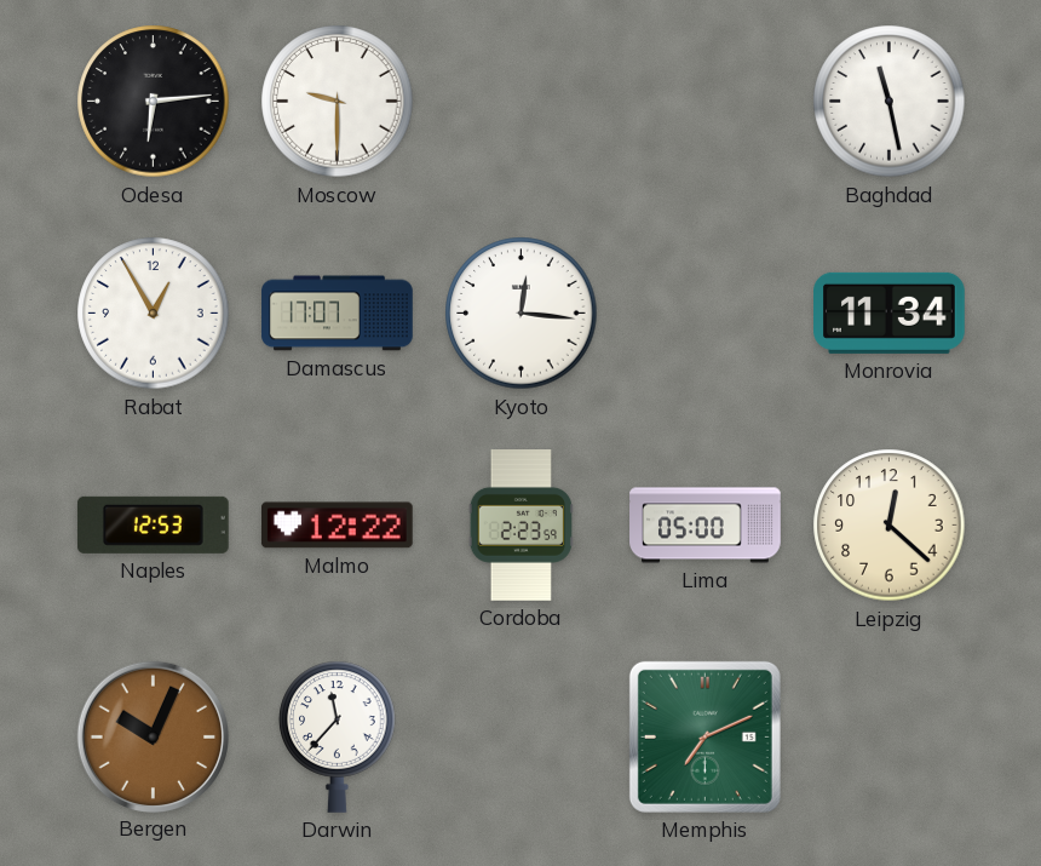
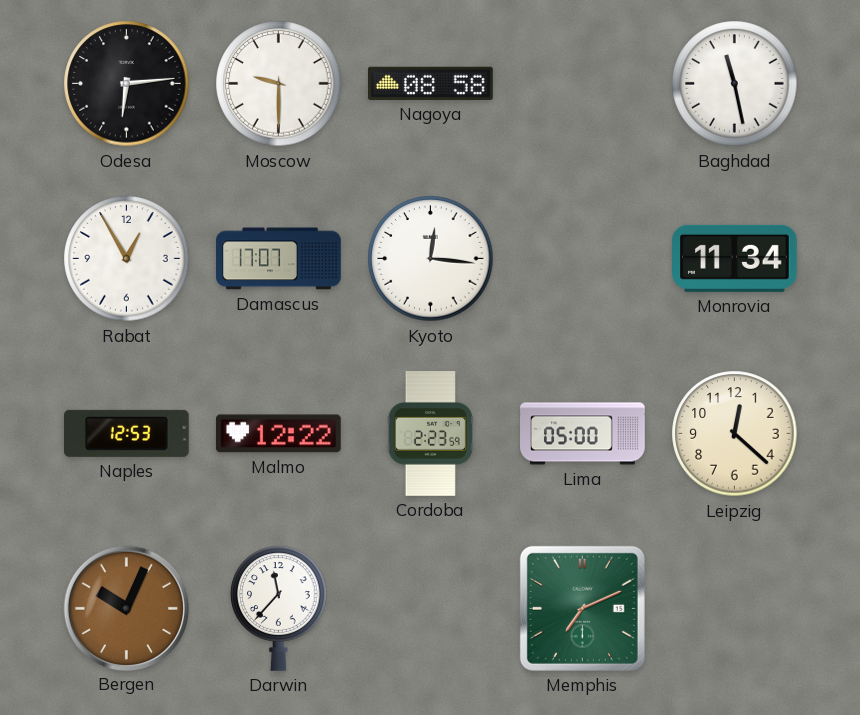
Nagoya: none -> 08:58
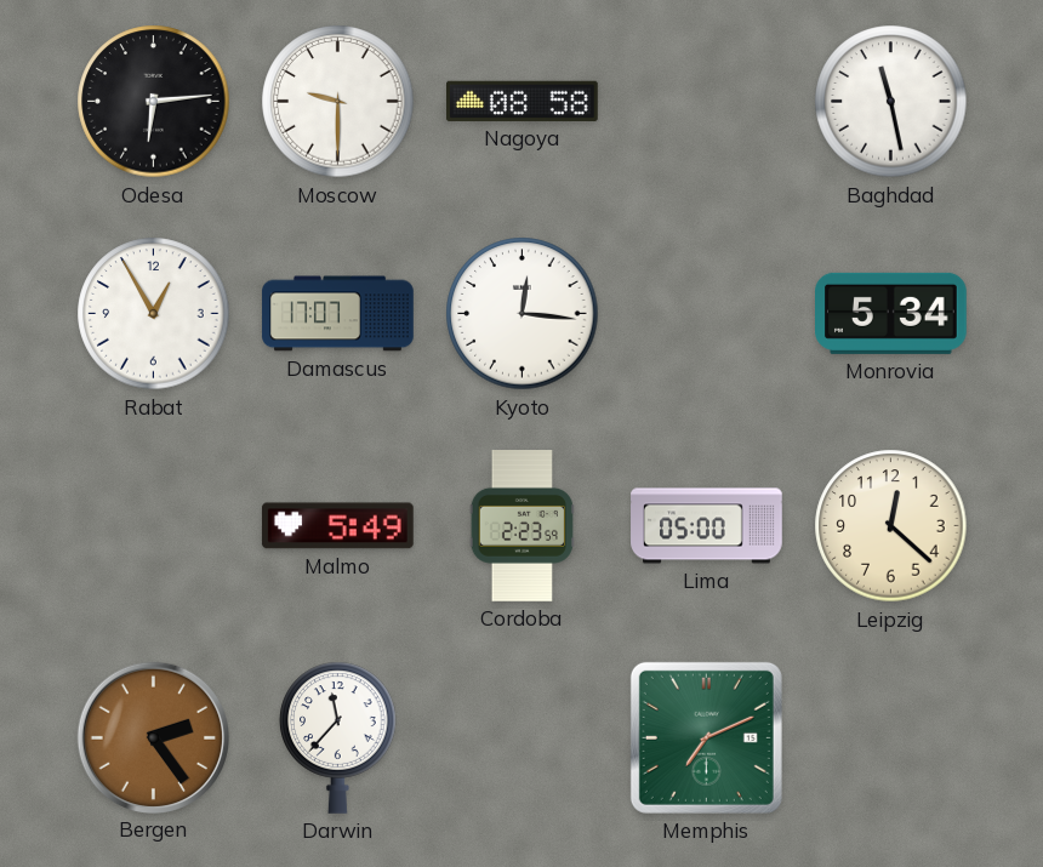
Monrovia: 11:34 -> 5:34
Naples: 12:53 -> none
Malmo: 12:22 -> 5:49
Bergen: 10:04 -> 2:24
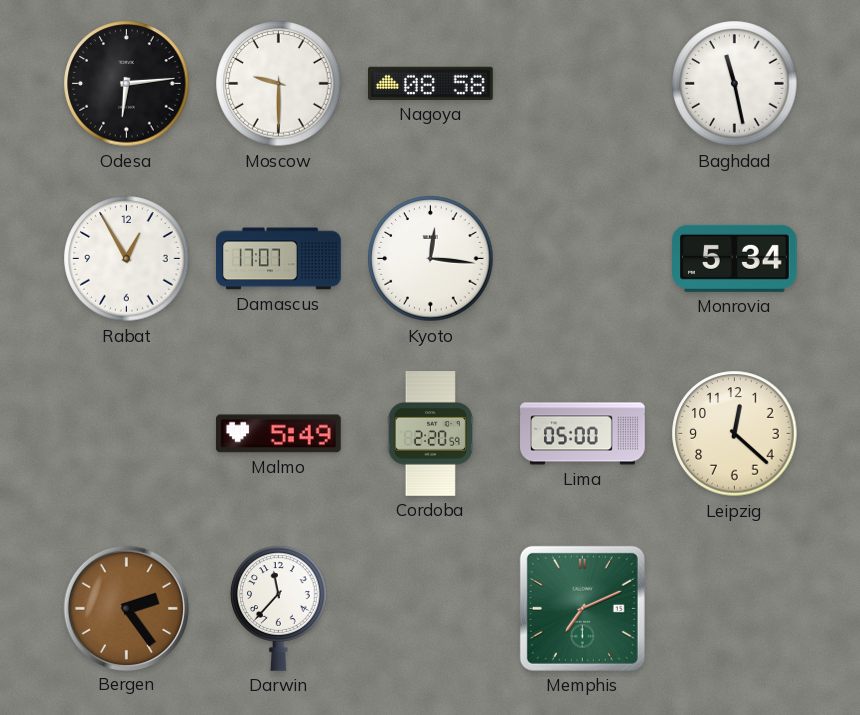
Cordoba: 2:23 -> 2:20
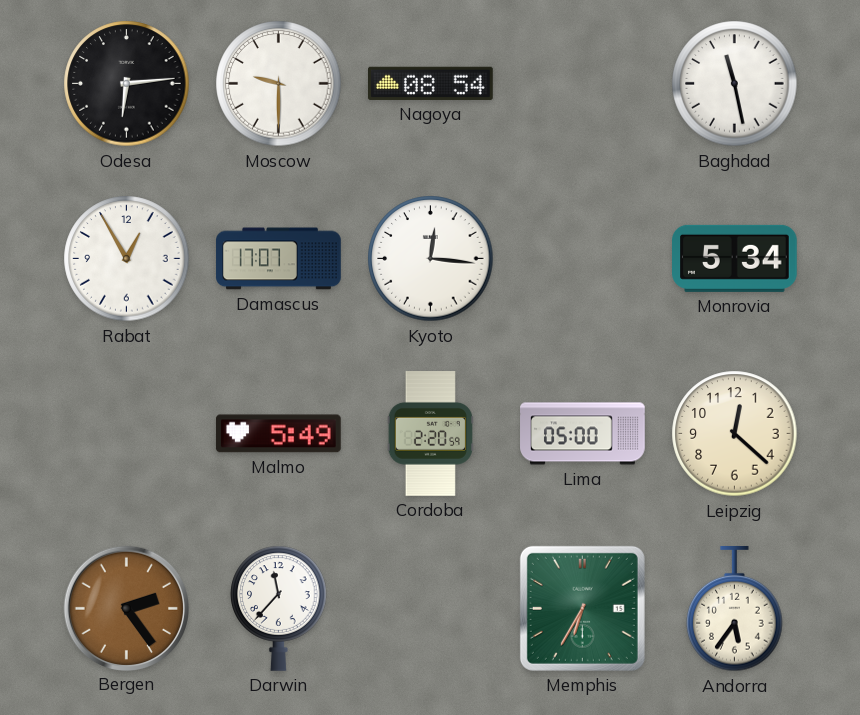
Nagoya: 08:58 -> 08:54
Memphis: 7:11 -> 6:35
Andorra: none -> 5:36
